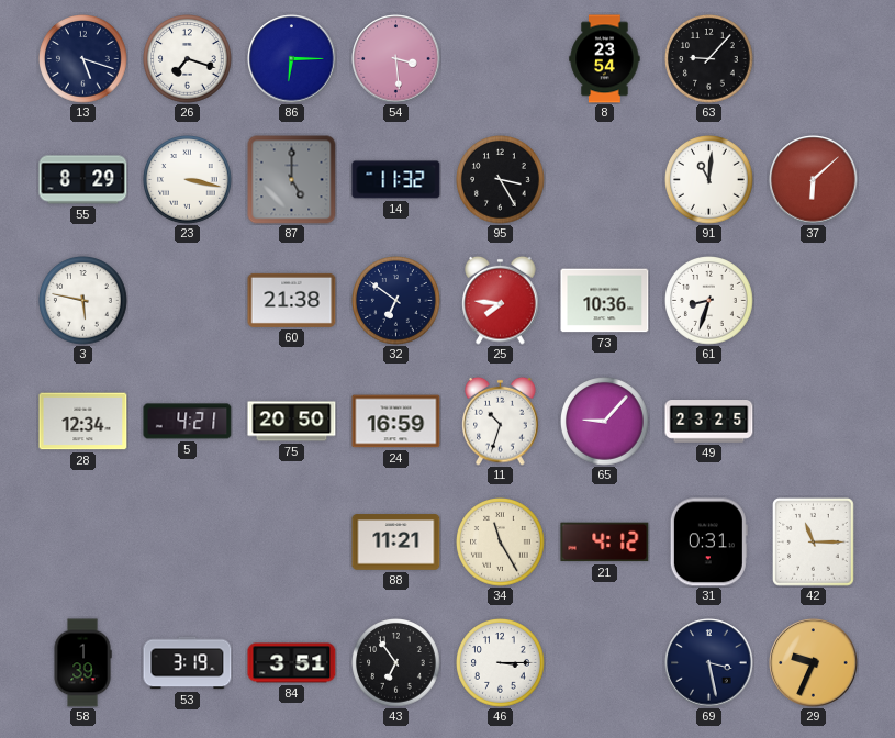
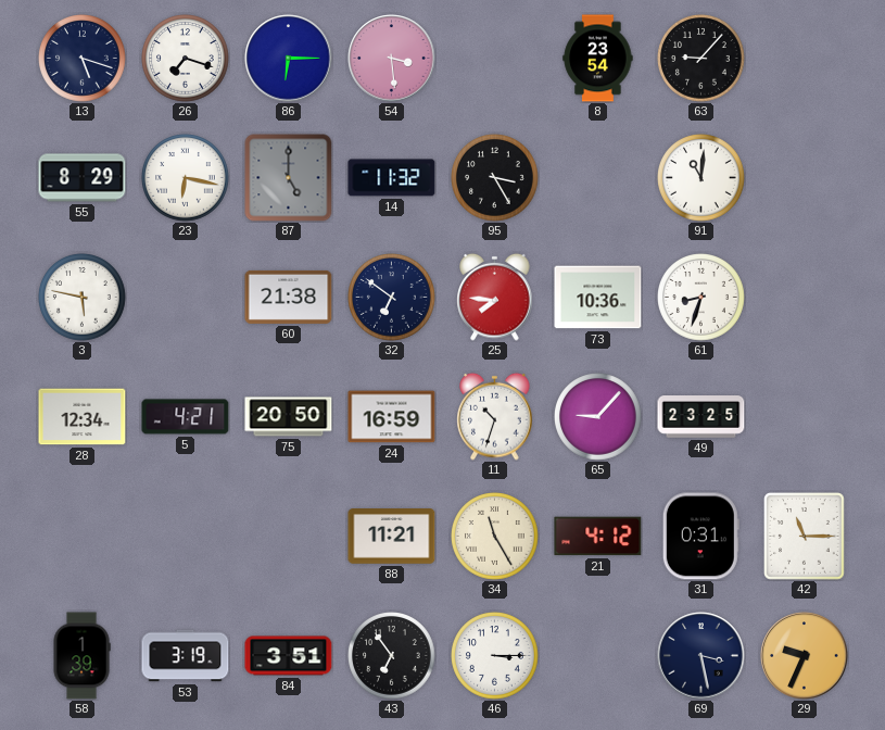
23: 3:17 -> 6:17
37: 6:08 -> none
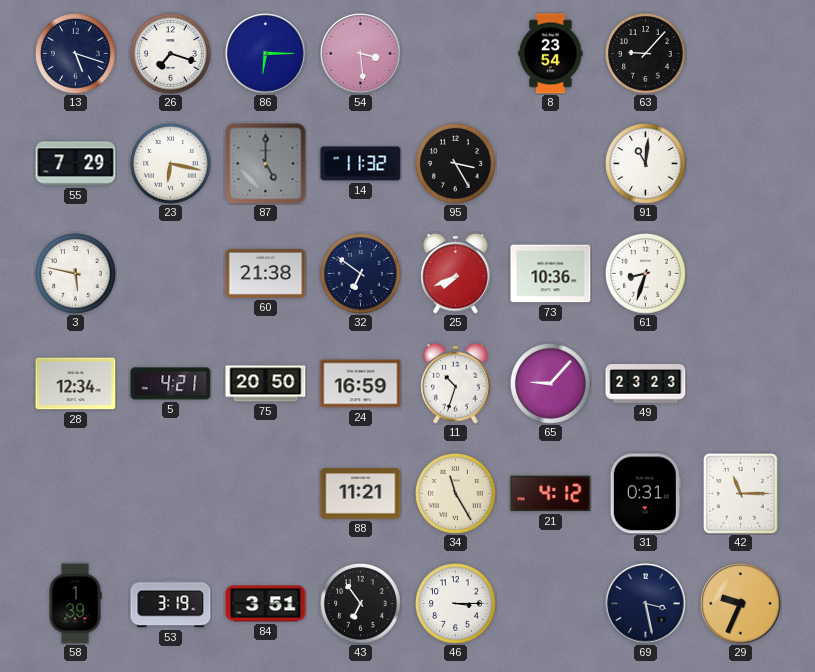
55: 8:29 -> 7:29
25: 7:46 -> 7:41
49: 23:25 -> 23:23
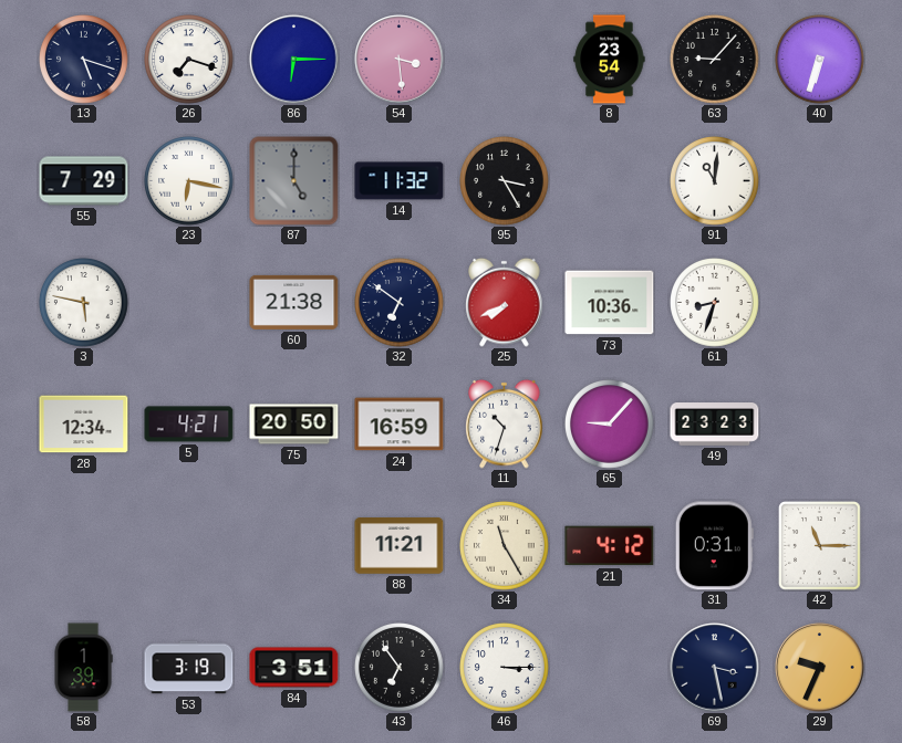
40: none -> 6:33
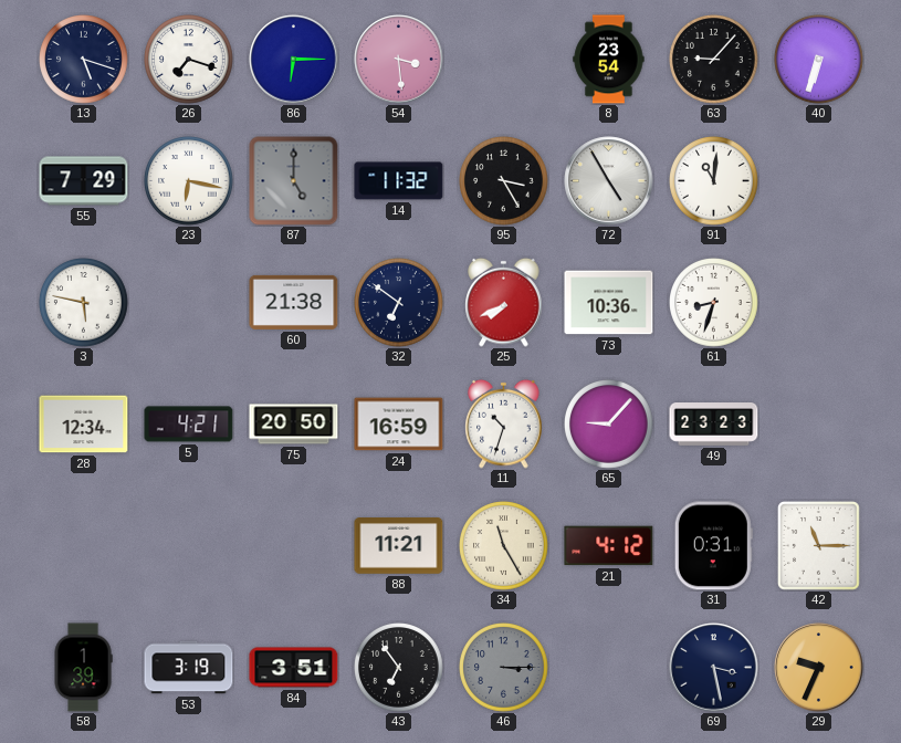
72: none -> 4:55
46 dial: white -> grey
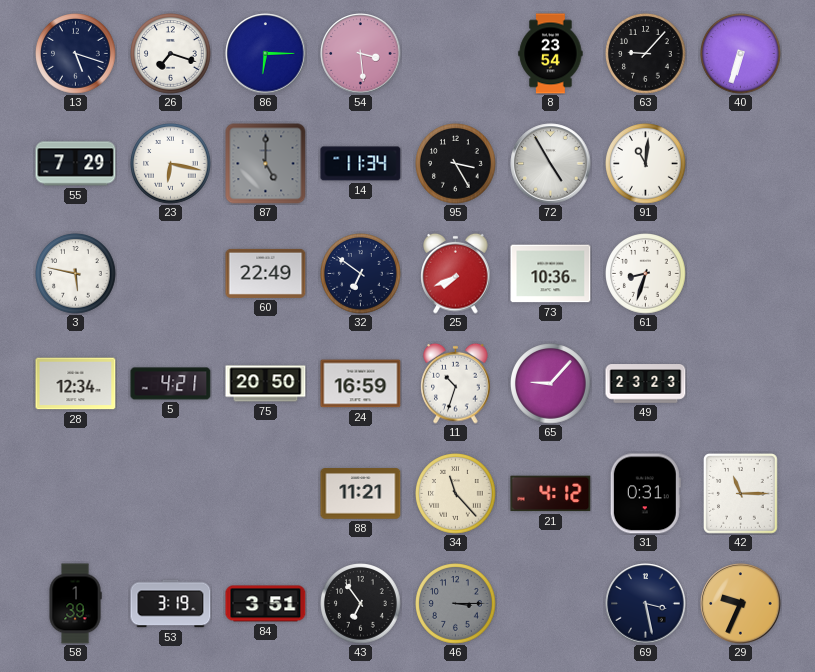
14: 11:32 -> 11:34
60: 21:38 -> 22:49
34: 11:25 -> 11:23
